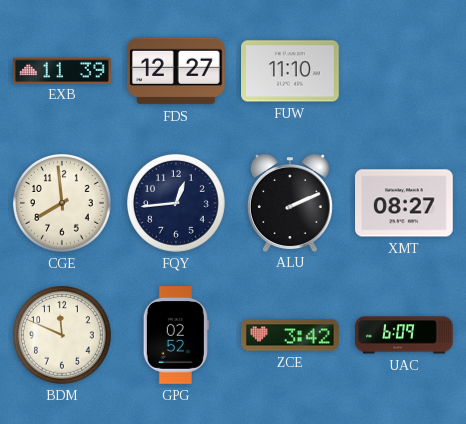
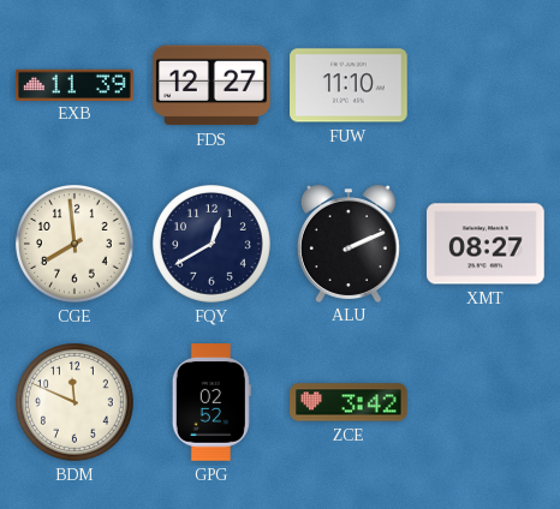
FQY: 12:44 -> 12:40
UAC: 6:09 -> none
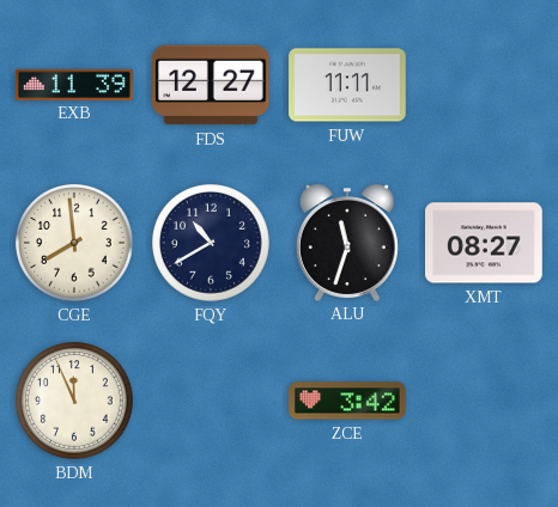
FUW: 11:10 -> 11:11
FQY: 12:40 -> 10:40
ALU: 2:11 -> 11:33
BDM: 11:49 -> 11:56
GPG: 02:52 -> none
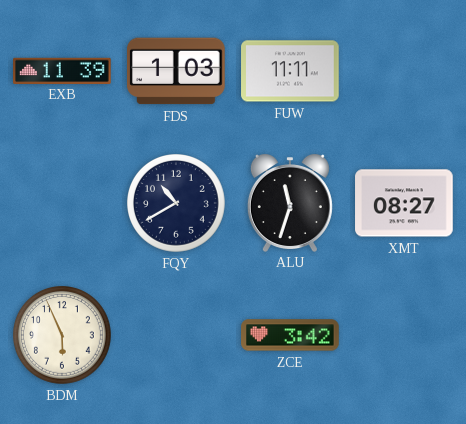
FDS: 12:27 -> 1:03
CGE: 7:59 -> none
BDM: 11:56 -> 5:56
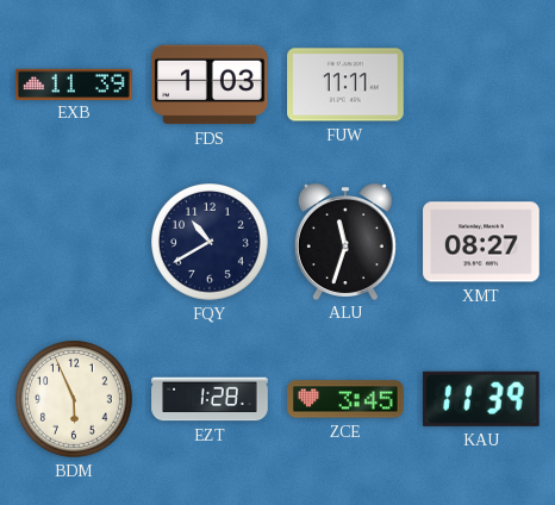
EZT: none -> 1:28
ZCE: 3:42 -> 3:45
KAU: none -> 11:39
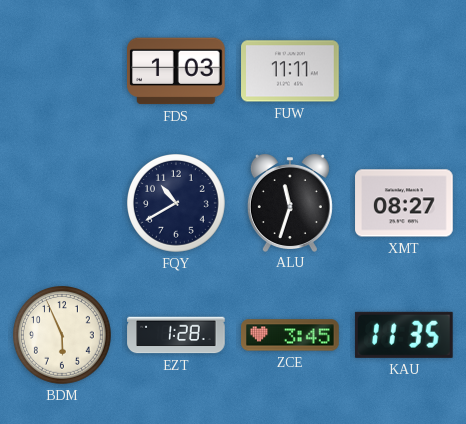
EXB: 11:39 -> none
KAU: 11:39 -> 11:35
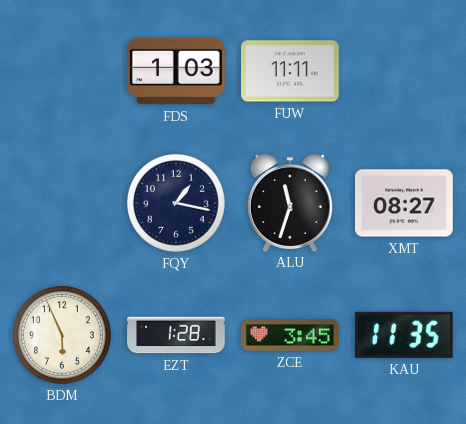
FQY: 10:40 -> 1:17
